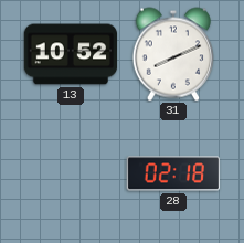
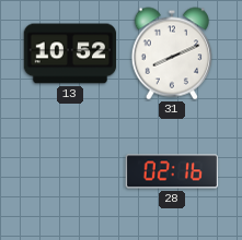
28: 02:18 -> 02:16
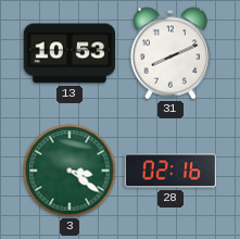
13: 10:52 -> 10:53
3: none -> 3:21
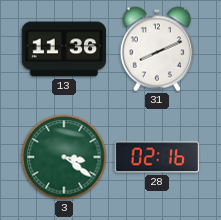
13: 10:53 -> 11:36
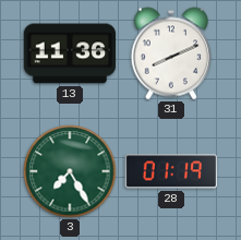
3: 3:21 -> 7:25
28: 02:16 -> 01:19
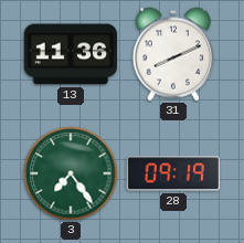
3: 7:25 -> 7:24
28: 01:19 -> 09:19
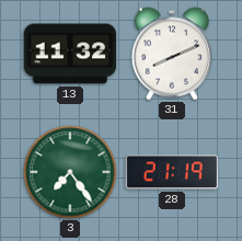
13: 11:36 -> 11:32
28: 09:19 -> 21:19
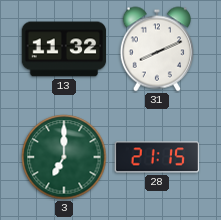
3: 7:24 -> 7:00
28: 21:19 -> 21:15
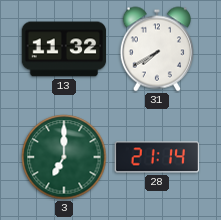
31: 8:11 -> 7:40
28: 21:15 -> 21:14
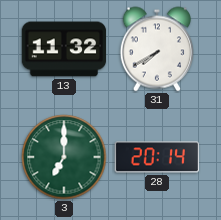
28: 21:14 -> 20:14
